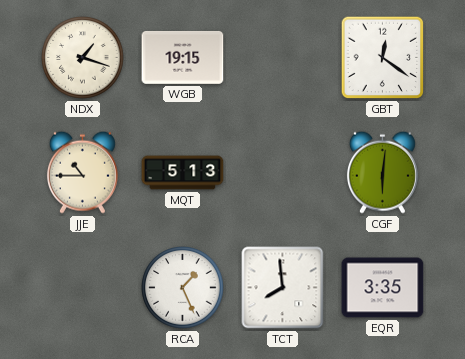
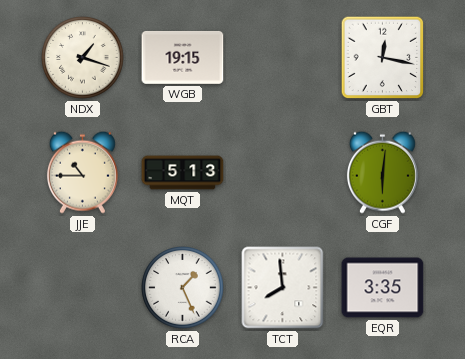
GBT: 12:21 -> 12:17
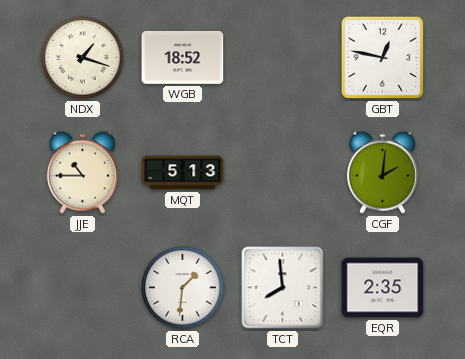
WGB: 19:15 -> 18:52
GBT: 12:17 -> 12:47
CGF: 6:01 -> 2:01
RCA: 1:26 -> 1:31
EQR: 3:35 -> 2:35
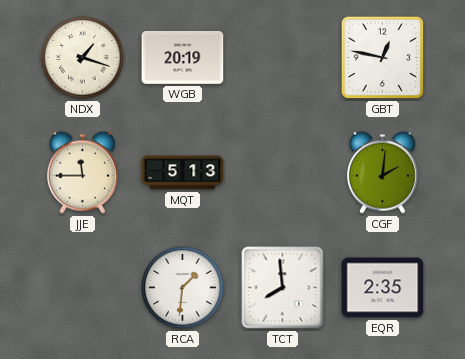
WGB: 18:52 -> 20:19
JJE: 10:45 -> 11:45
